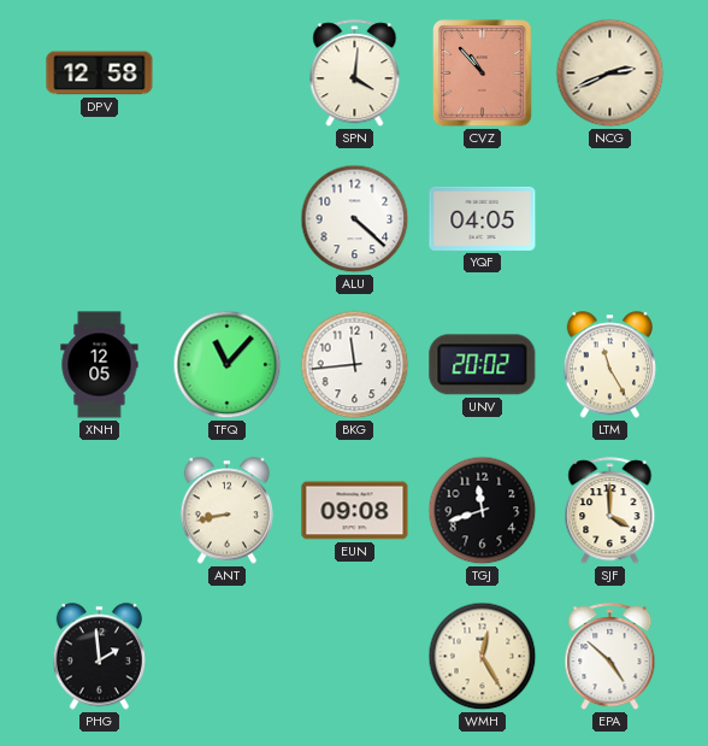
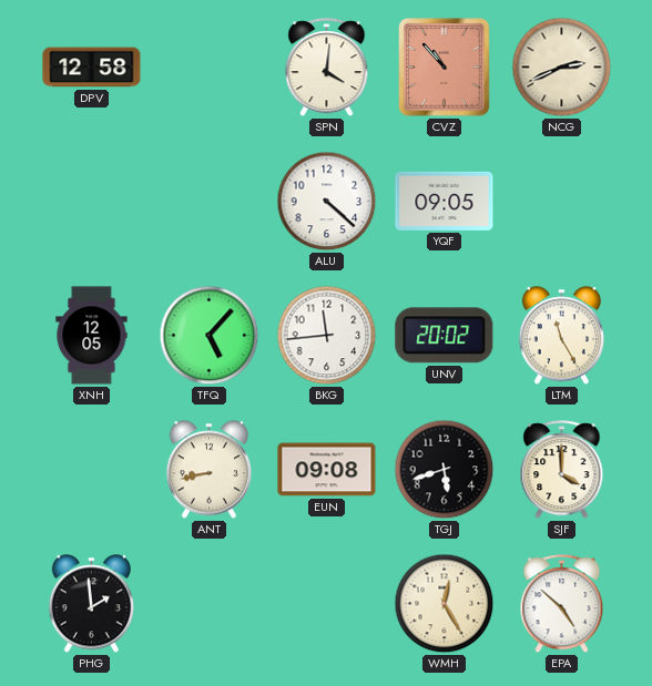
YQF: 04:05 -> 09:05
TFQ: 11:07 -> 5:07
TGJ: 11:42 -> 5:42
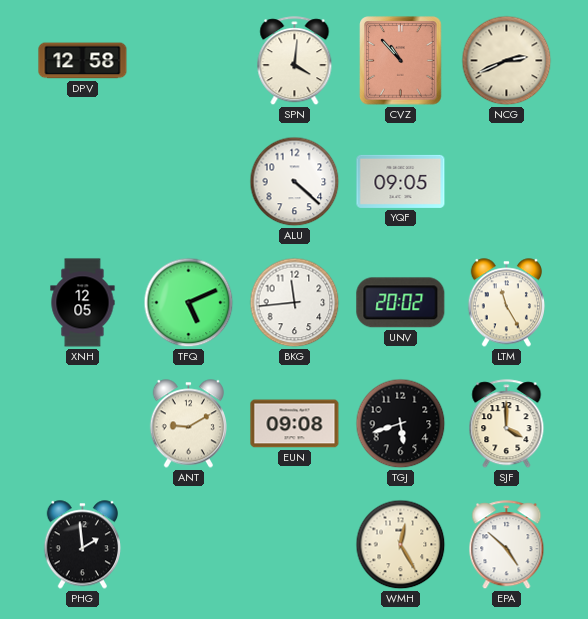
TFQ: 5:07 -> 5:11
ANT: 8:43 -> 9:10
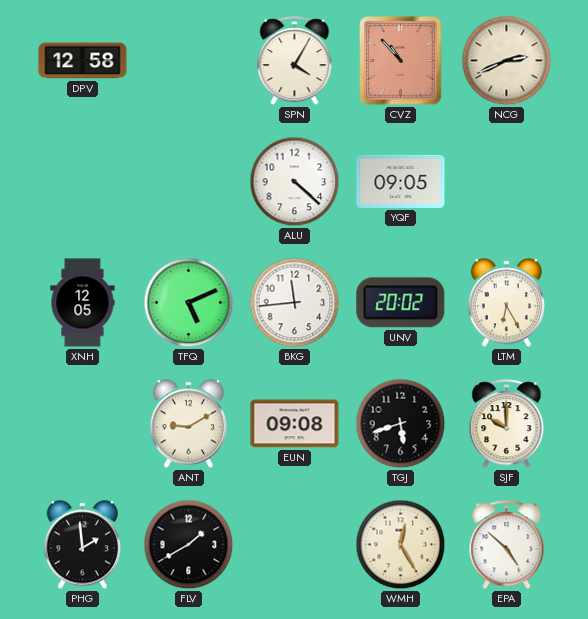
SPN: 4:01 -> 4:05
LTM: 11:25 -> 6:25
SJF: 4:00 -> 10:00
FLV: none -> 1:40
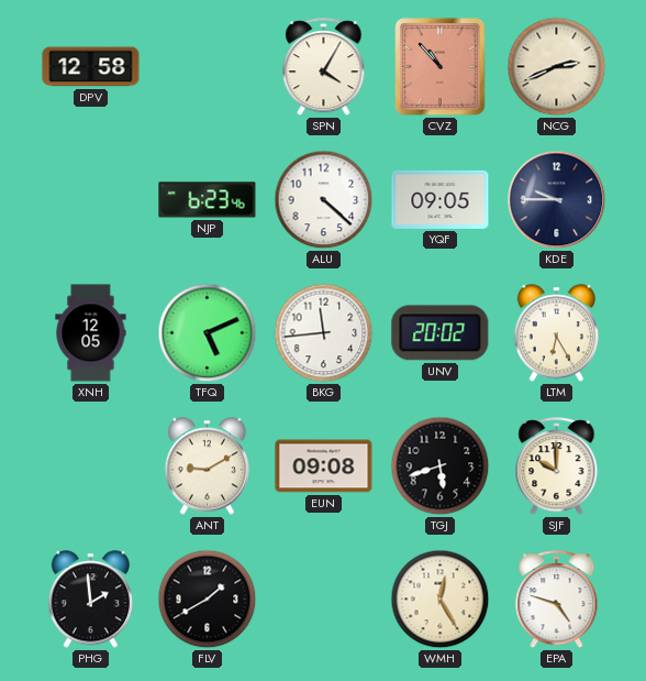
NJP: none -> 6:23
KDE: none -> 9:45
EPA: 4:52 -> 4:48
